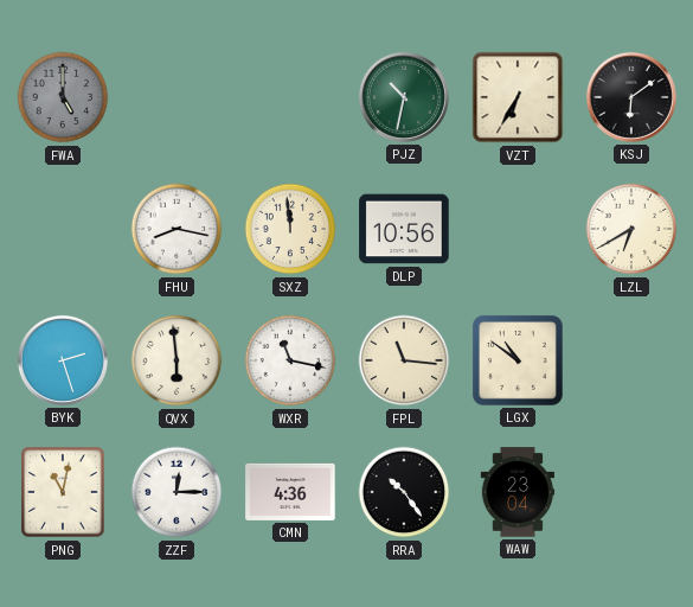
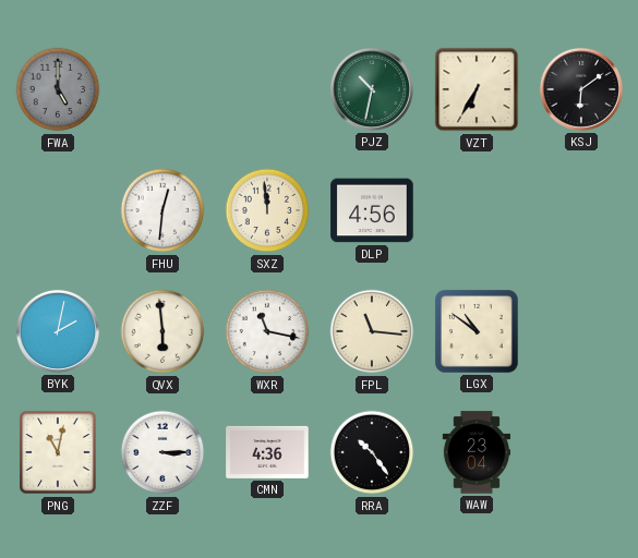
FHU: 8:17 -> 12:31
DLP: 10:56 -> 4:56
LZL: 6:40 -> none
BYK: 2:27 -> 2:02
ZZF: 12:15 -> 3:15
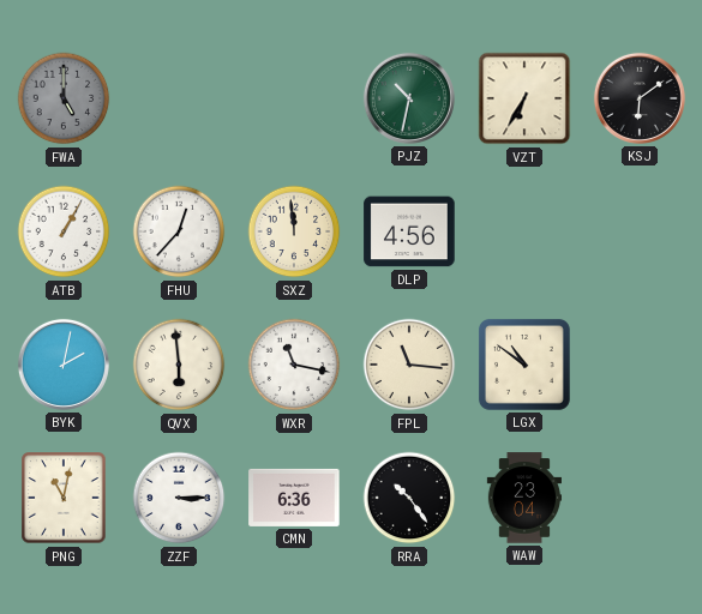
ATB: none -> 1:05
FHU: 12:31 -> 12:37
CMN: 4:36 -> 6:36
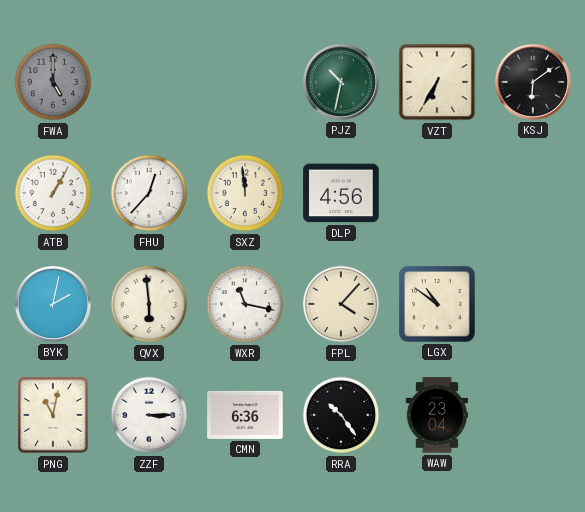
FPL: 11:16 -> 4:07
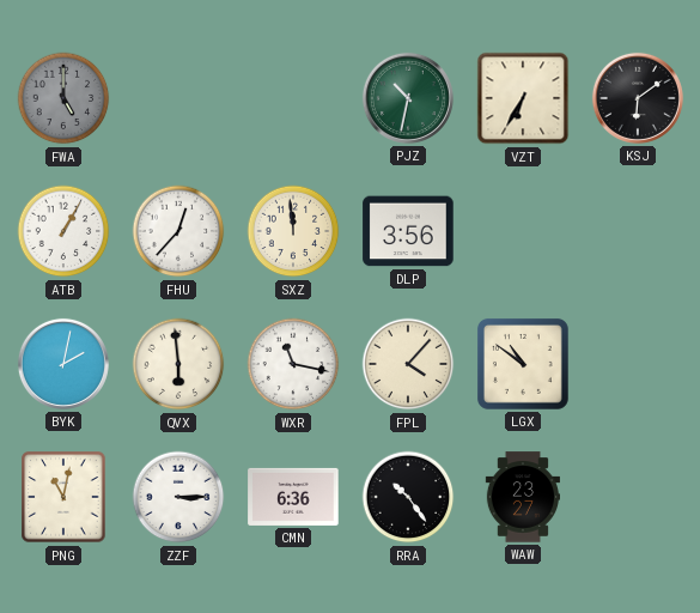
DLP: 4:56 -> 3:56
WAW: 23:04 -> 23:27
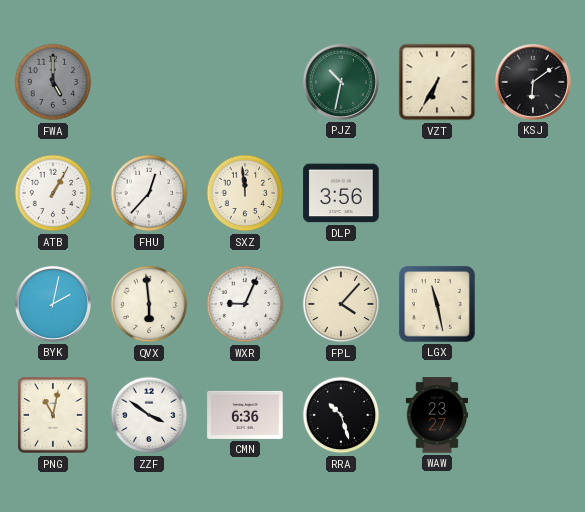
WXR: 11:17 -> 9:04
LGX: 10:51 -> 11:28
ZZF: 3:15 -> 3:51
RRA: 10:24 -> 10:27
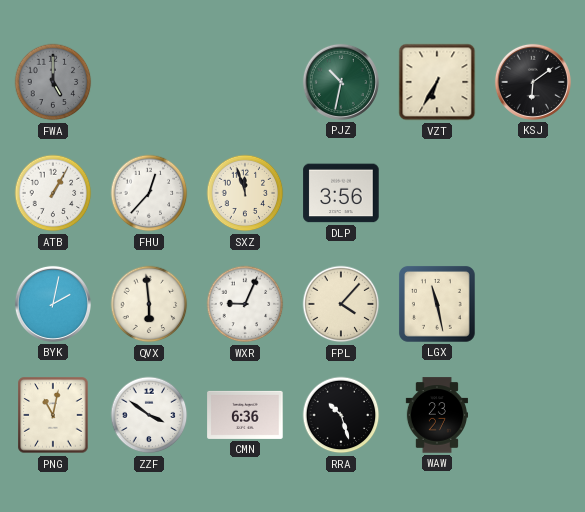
SXZ: 11:59 -> 11:57
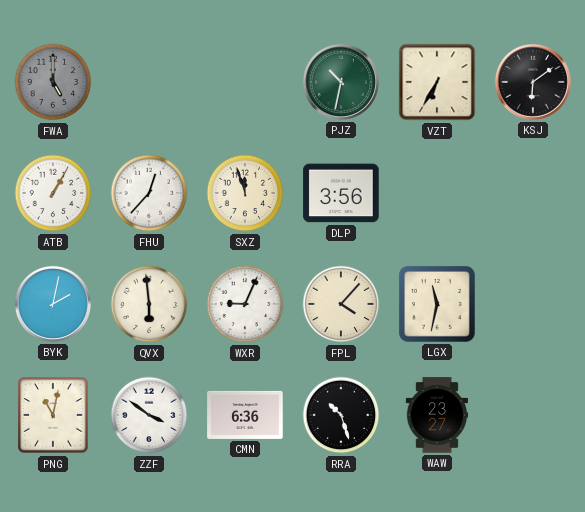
LGX: 11:28 -> 11:32
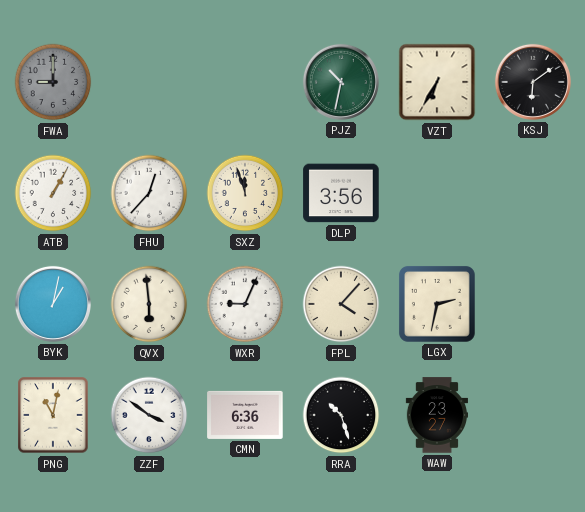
FWA: 5:00 -> 9:00
BYK: 2:02 -> 1:02
LGX: 11:32 -> 2:32
